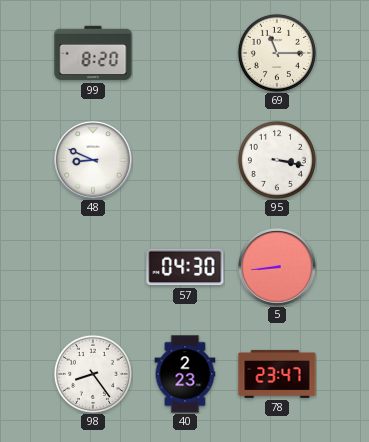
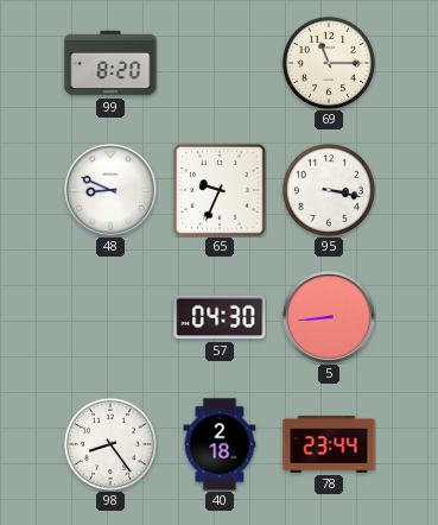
65: none -> 9:34
40: 2:23 -> 2:18
78: 23:47 -> 23:44
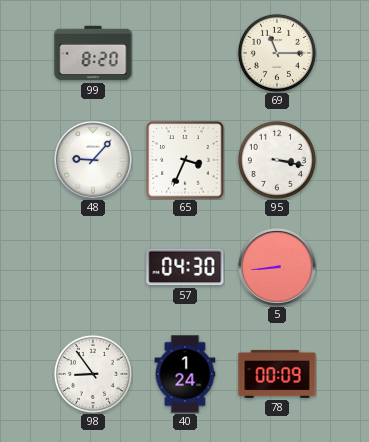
48: 8:49 -> 9:07
65: 9:34 -> 3:34
98: 8:24 -> 8:54
40: 2:18 -> 1:24
78: 23:44 -> 00:09
